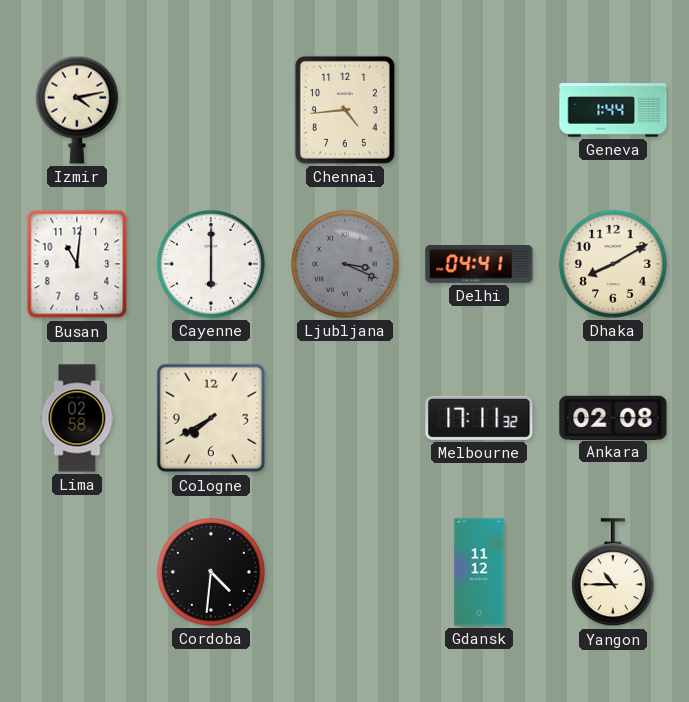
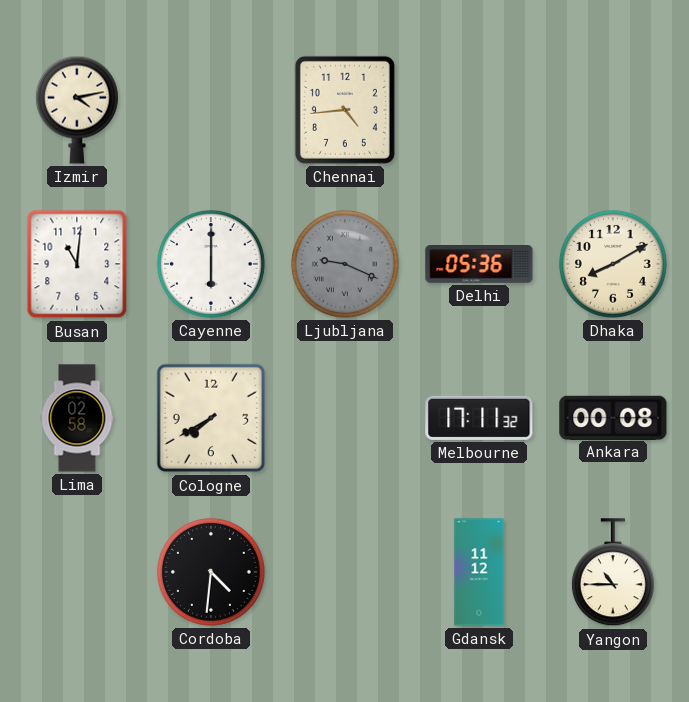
Geneva: 1:44 -> none
Ljubljana: 3:19 -> 9:19
Delhi: 04:41 -> 05:36
Ankara: 02:08 -> 00:08
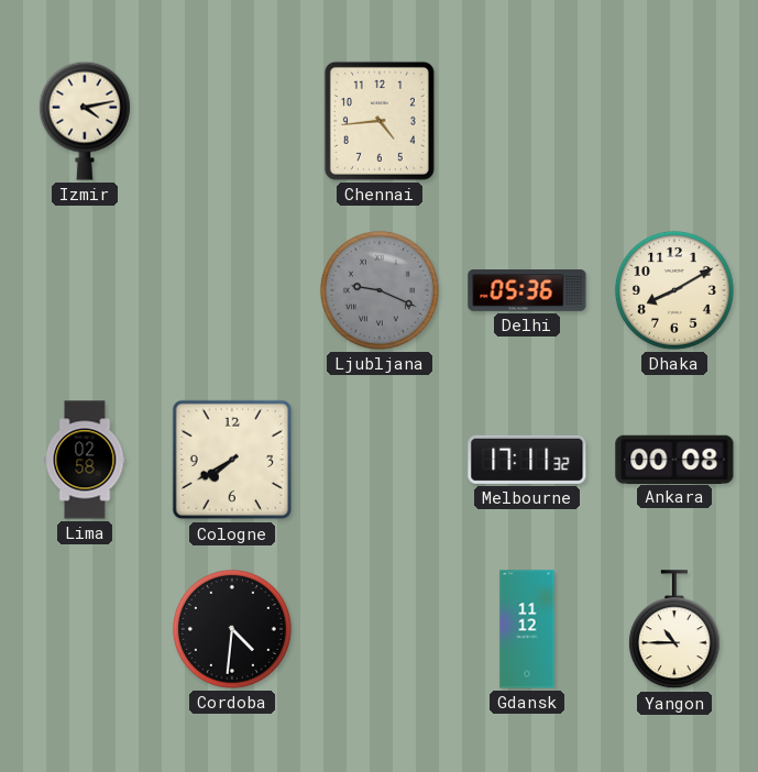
Busan: 11:01 -> none
Cayenne: 6:00 -> none
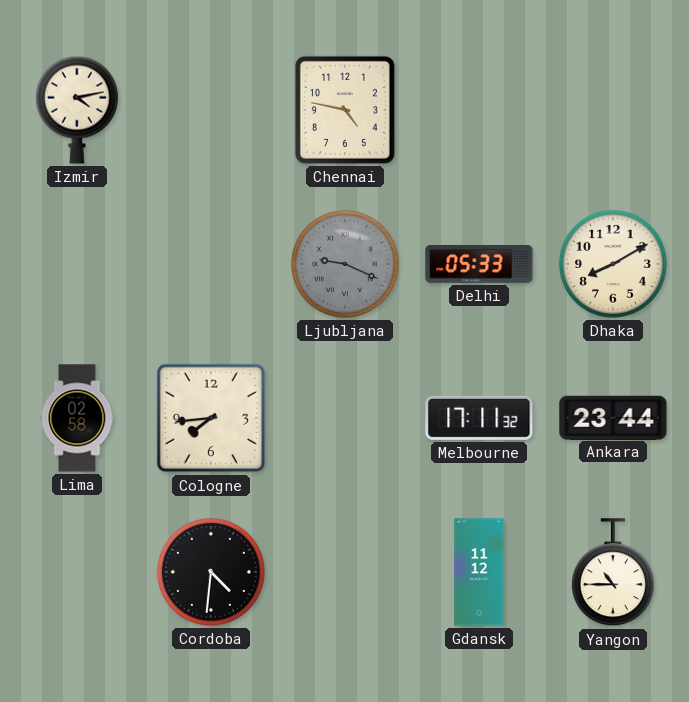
Chennai: 4:44 -> 4:47
Delhi: 05:36 -> 05:33
Cologne: 7:40 -> 7:44
Ankara: 00:08 -> 23:44
